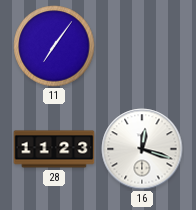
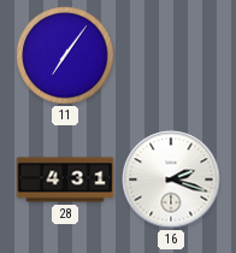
28: 11:23 -> 4:31
16: 12:18 -> 2:18
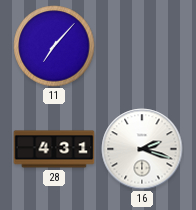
11: 7:06 -> 7:07
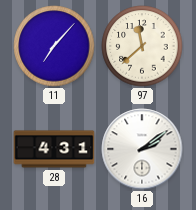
97: none -> 11:38
16: 2:18 -> 2:09
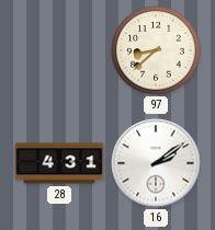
11: 7:07 -> none
97: 11:38 -> 8:38
